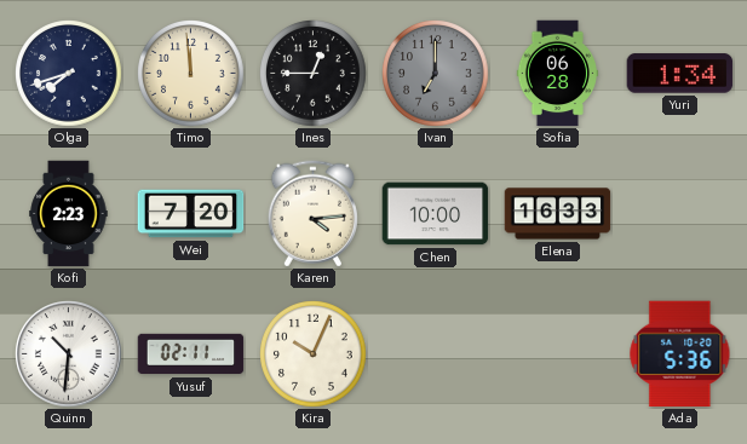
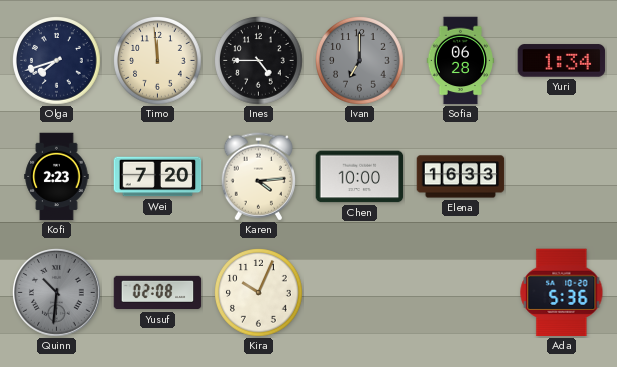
Ines: 12:45 -> 4:45
Quinn dial: white -> grey
Yusuf: 02:11 -> 02:08
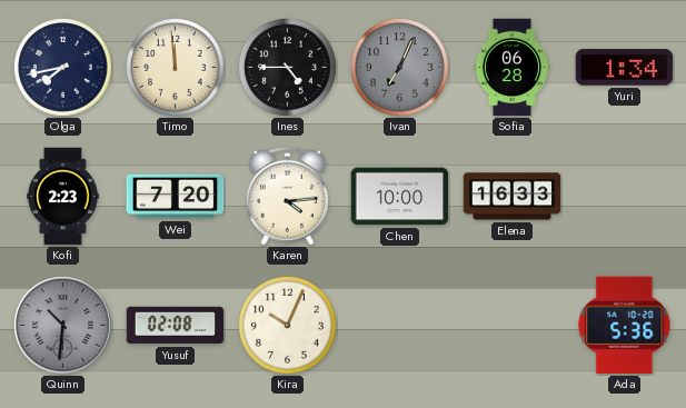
Olga: 7:42 -> 7:43
Ivan: 7:00 -> 7:04
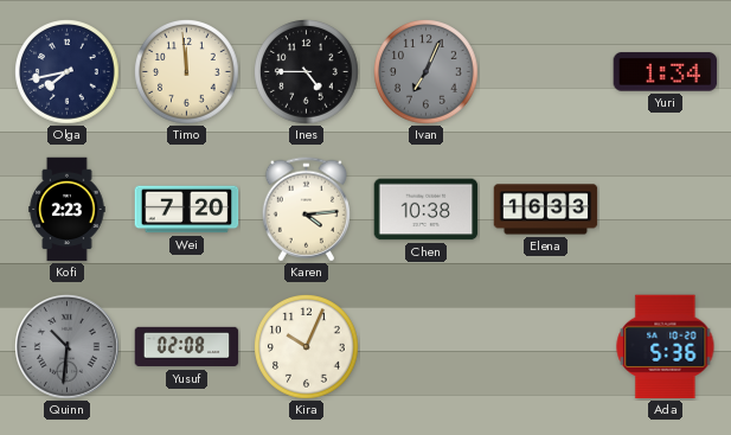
Sofia: 06:28 -> none
Chen: 10:00 -> 10:38
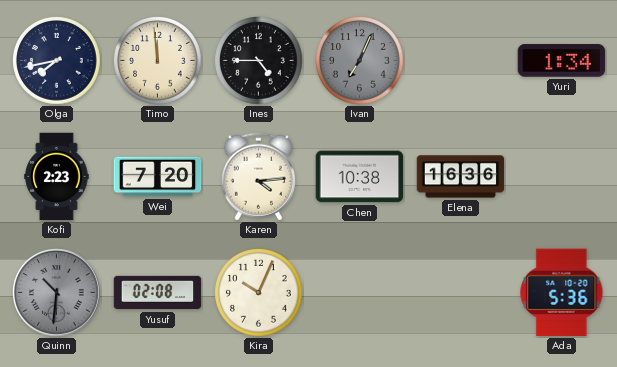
Elena: 16:33 -> 16:36
